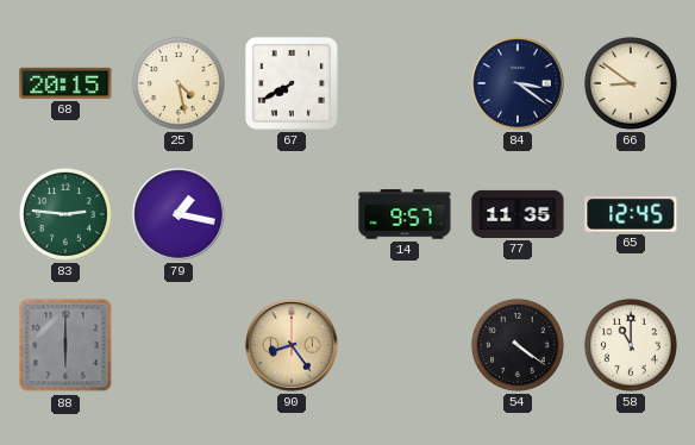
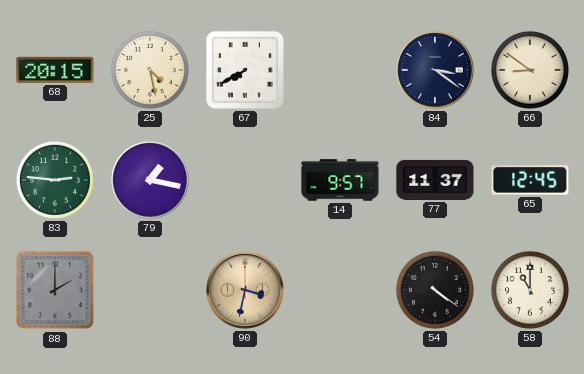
77: 11:35 -> 11:37
88: 6:00 -> 2:00
90: 8:24 -> 3:32
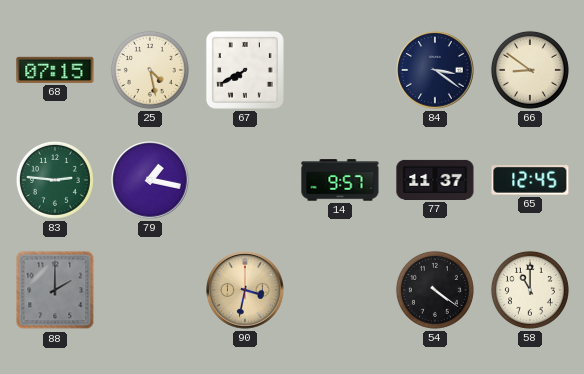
68: 20:15 -> 07:15
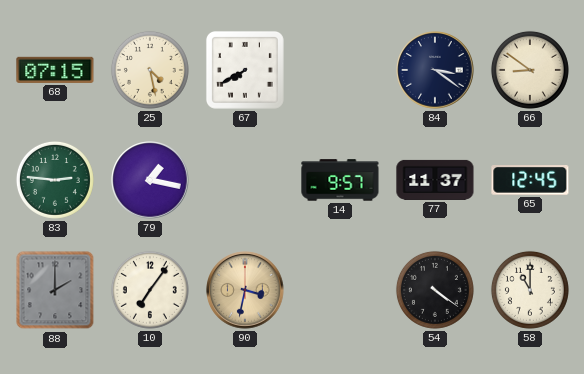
10: none -> 7:06
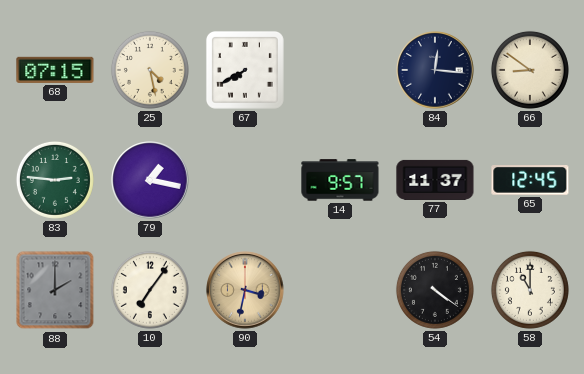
84: 3:21 -> 12:16
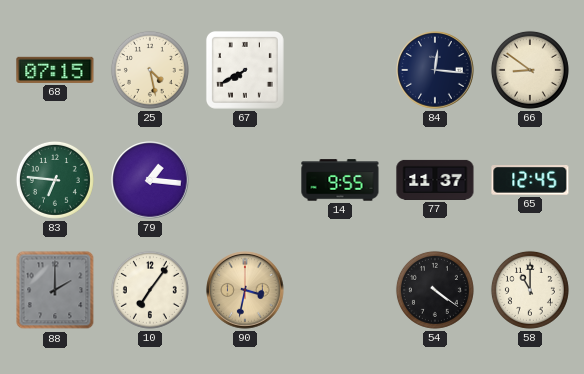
83: 2:46 -> 6:46
79: 1:17 -> 1:16
14: 9:57 -> 9:55
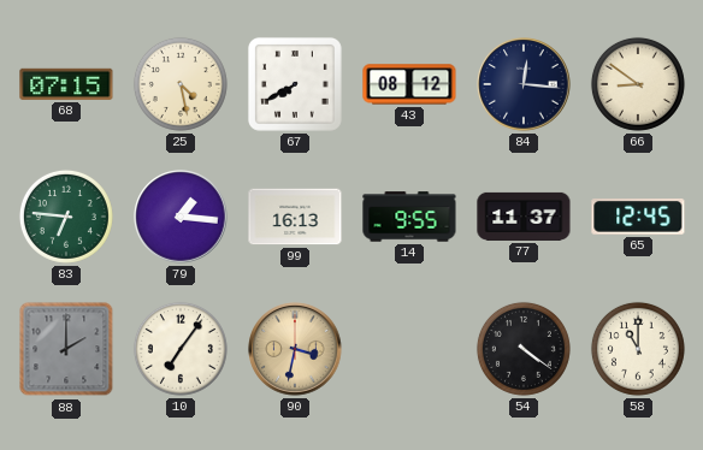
43: none -> 08:12
99: none -> 16:13
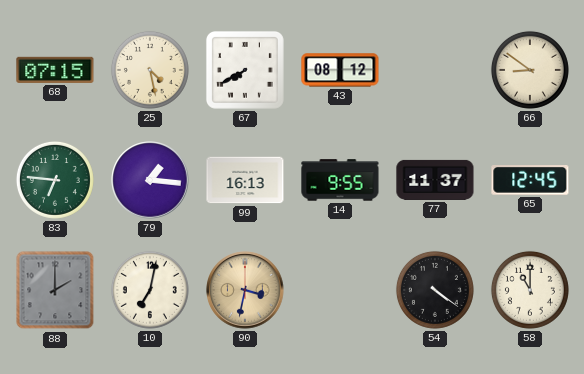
84: 12:16 -> none
10: 7:06 -> 7:02
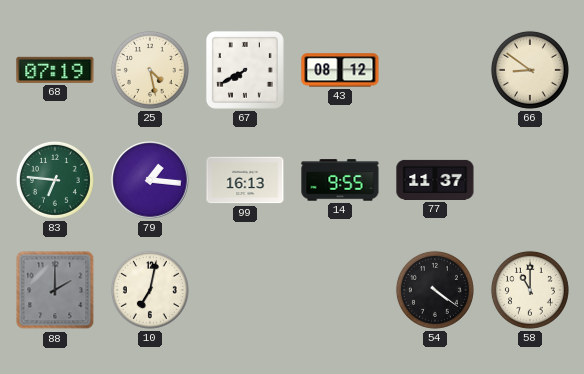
68: 07:15 -> 07:19
65: 12:45 -> none
90: 3:32 -> none
